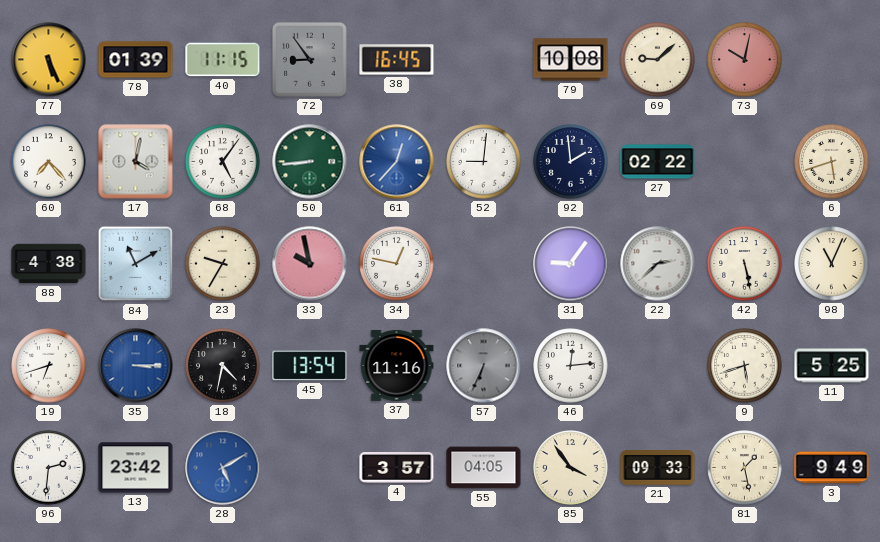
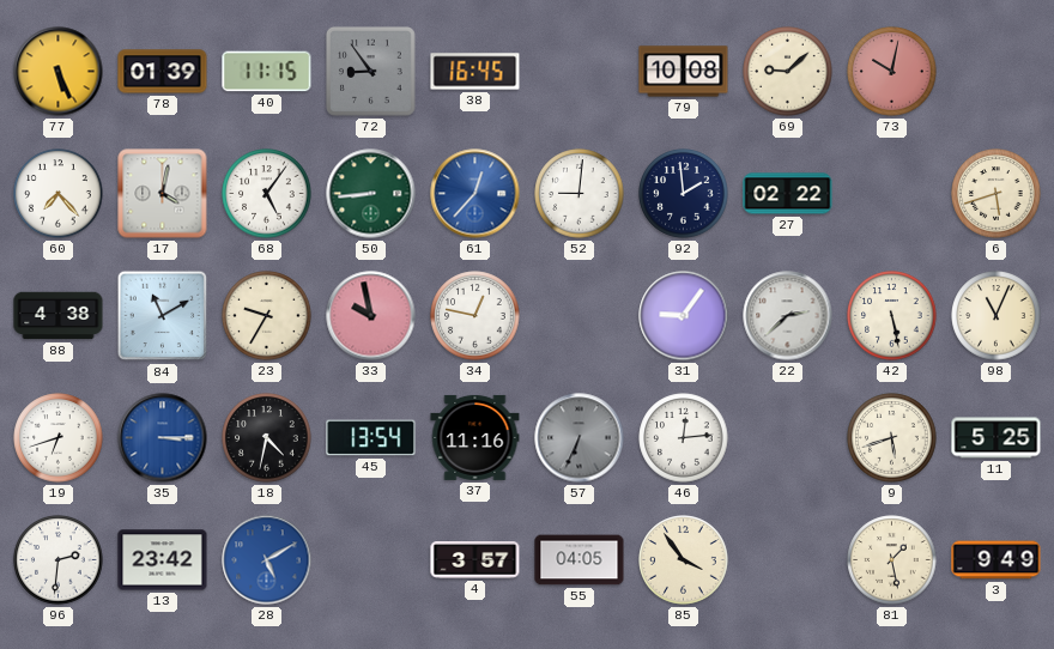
21: 09:33 -> none
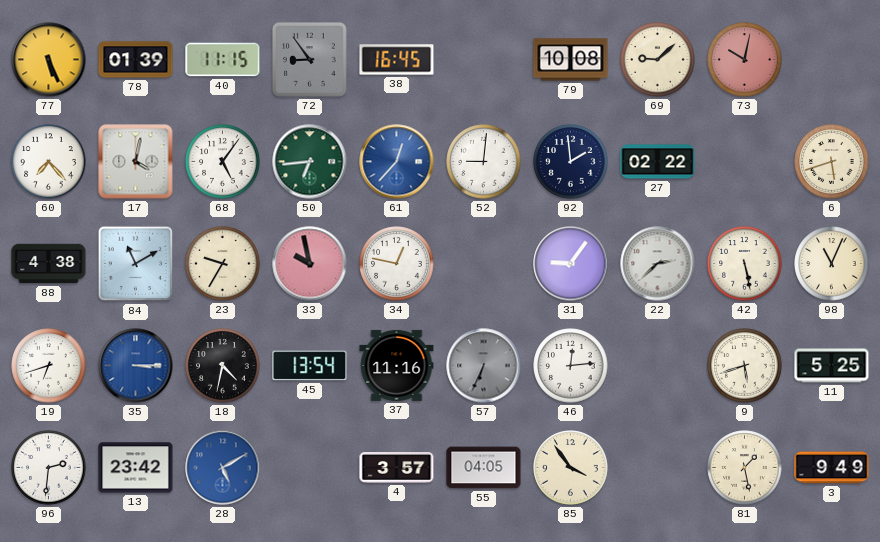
50: 8:44 -> 6:44
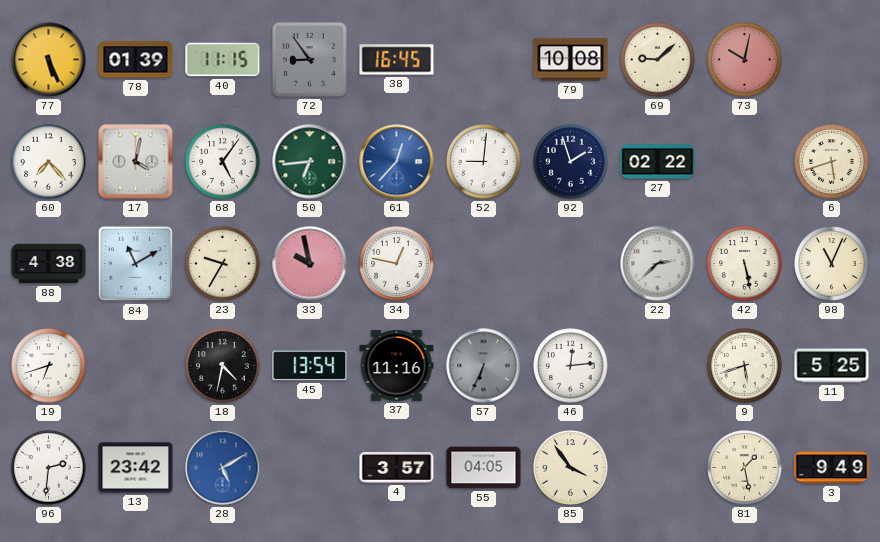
92: 1:59 -> 1:57
31: 9:06 -> none
35: 3:15 -> none
